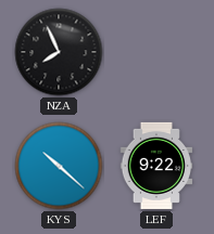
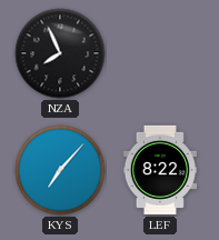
KYS: 10:22 -> 7:07
LEF: 9:22 -> 8:22
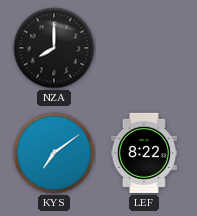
NZA: 7:56 -> 8:00
KYS: 7:07 -> 7:09
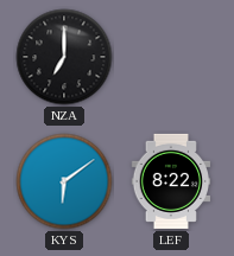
NZA: 8:00 -> 7:00
KYS: 7:09 -> 6:09
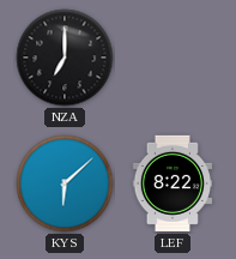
KYS: 6:09 -> 6:08
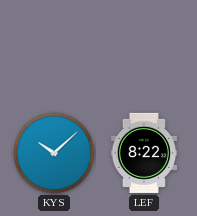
NZA: 7:00 -> none
KYS: 6:08 -> 10:08
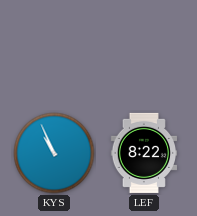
KYS: 10:08 -> 10:56
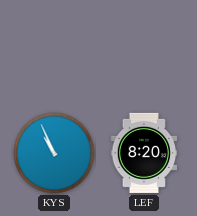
LEF: 8:22 -> 8:20
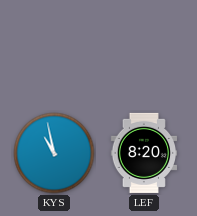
KYS: 10:56 -> 10:58
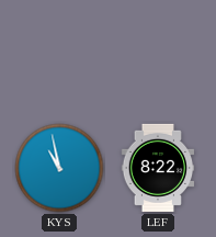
LEF: 8:20 -> 8:22
